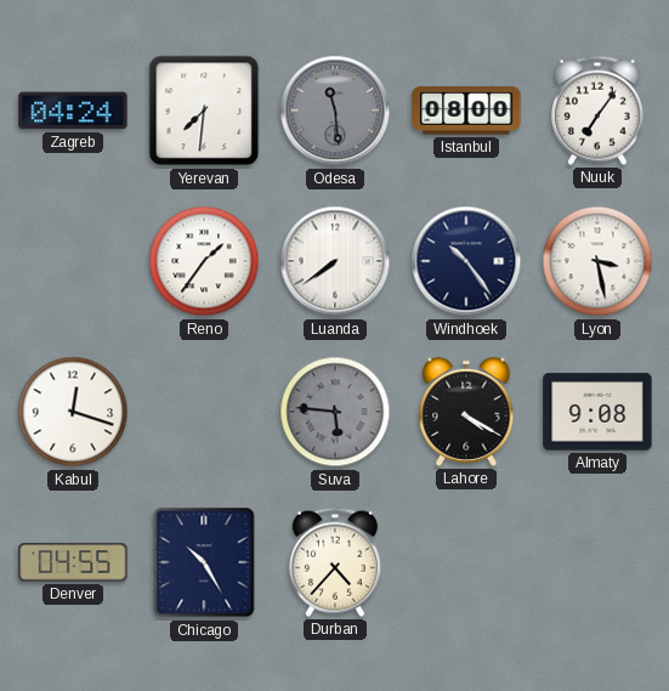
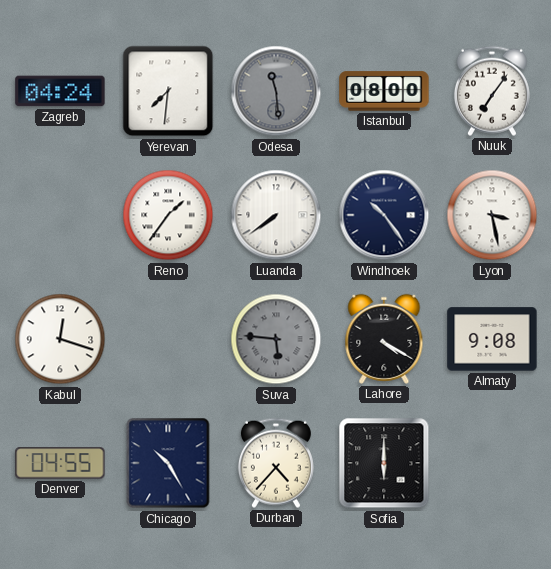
Sofia: none -> 6:00
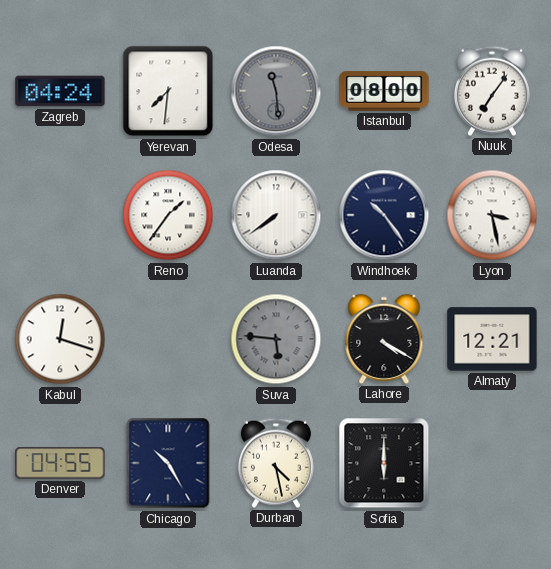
Almaty: 9:08 -> 12:21
Durban: 4:37 -> 4:28
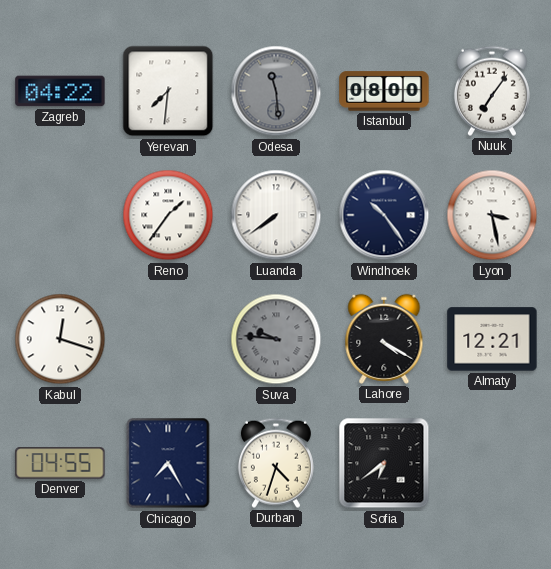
Zagreb: 04:24 -> 04:22
Suva: 5:46 -> 9:46
Chicago: 10:25 -> 7:25
Durban: 4:28 -> 4:33
Sofia: 6:00 -> 6:39
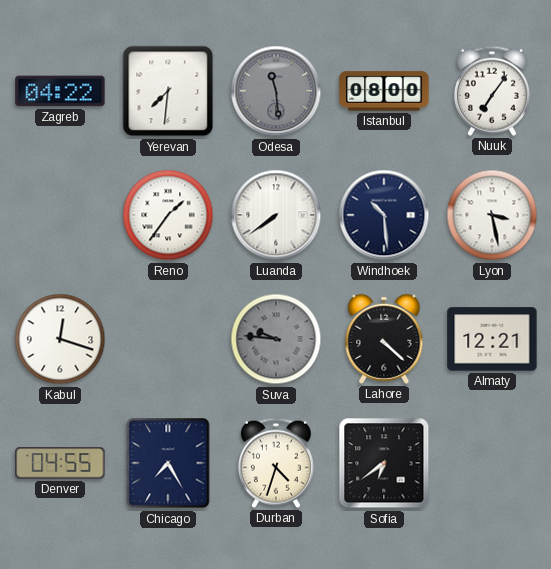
Windhoek: 10:24 -> 10:29
Lahore: 4:20 -> 4:22
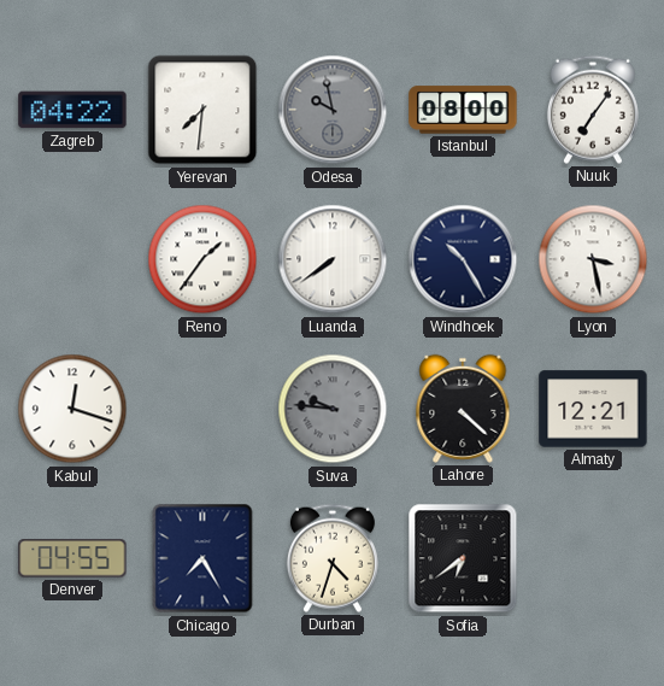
Odesa: 11:29 -> 9:58
Windhoek: 10:29 -> 10:25
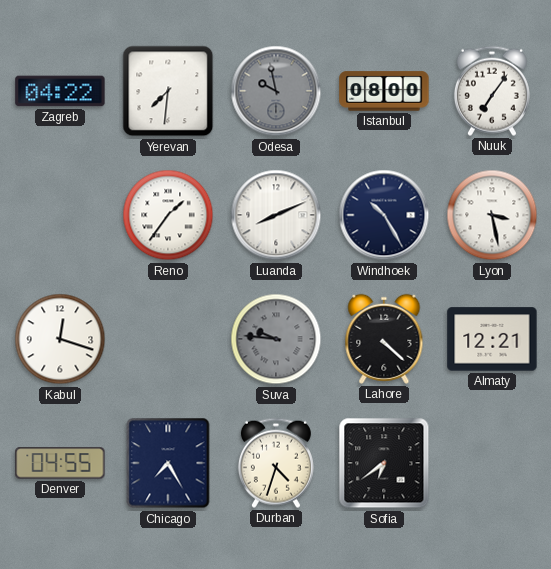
Luanda: 7:39 -> 8:11
